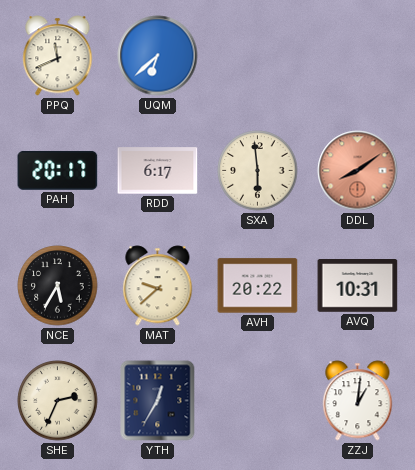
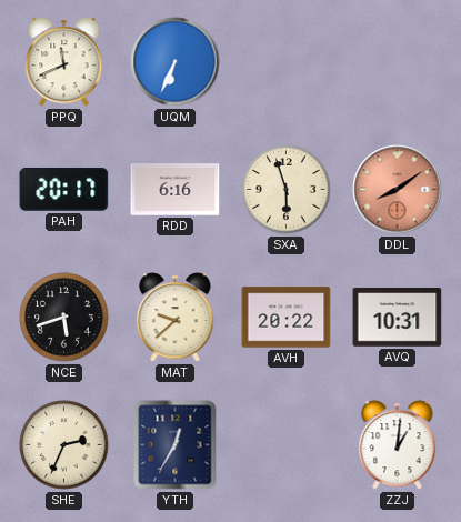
UQM: 6:38 -> 6:34
RDD: 6:17 -> 6:16
SXA: 5:59 -> 5:57
NCE: 5:35 -> 5:42
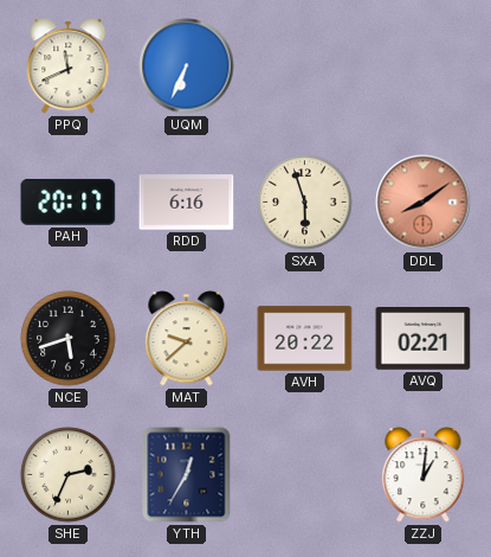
AVQ: 10:31 -> 02:21
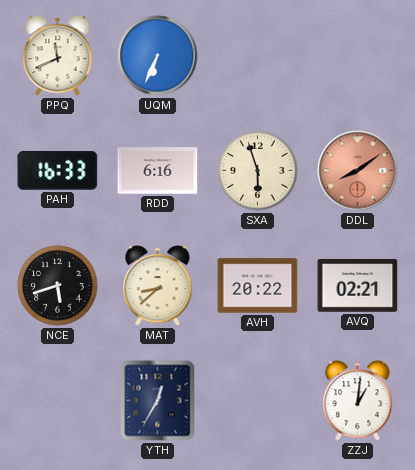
PAH: 20:17 -> 16:33
MAT: 9:38 -> 8:38
SHE: 2:34 -> none
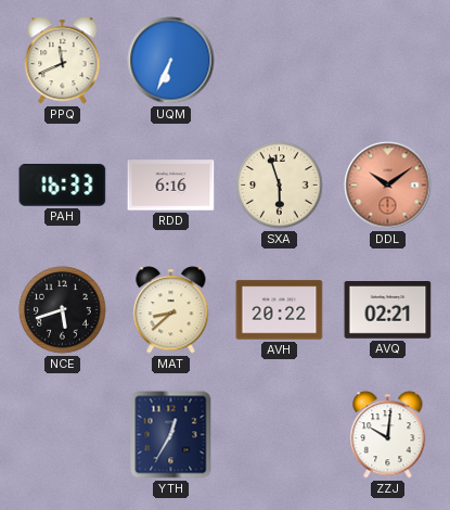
DDL: 8:09 -> 10:09
ZZJ: 1:01 -> 10:01
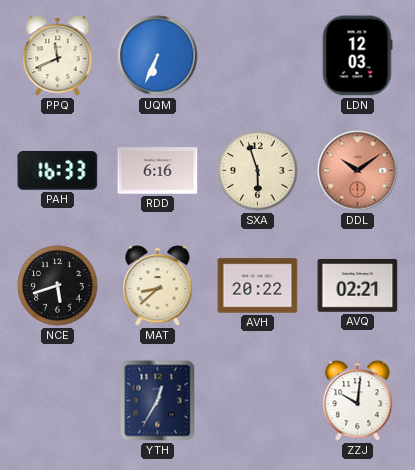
LDN: none -> 12:03
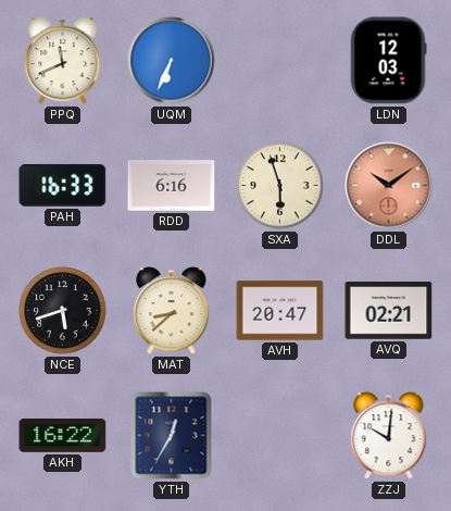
AVH: 20:22 -> 20:47
AKH: none -> 16:22
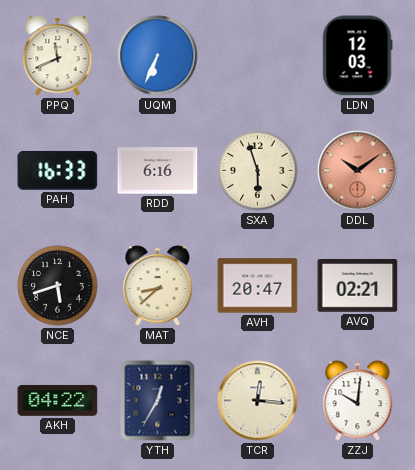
AKH: 16:22 -> 04:22
TCR: none -> 12:16
